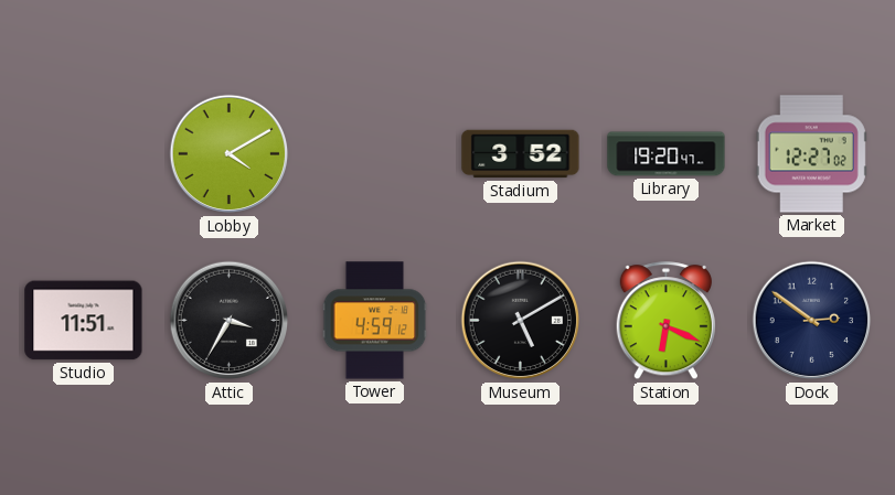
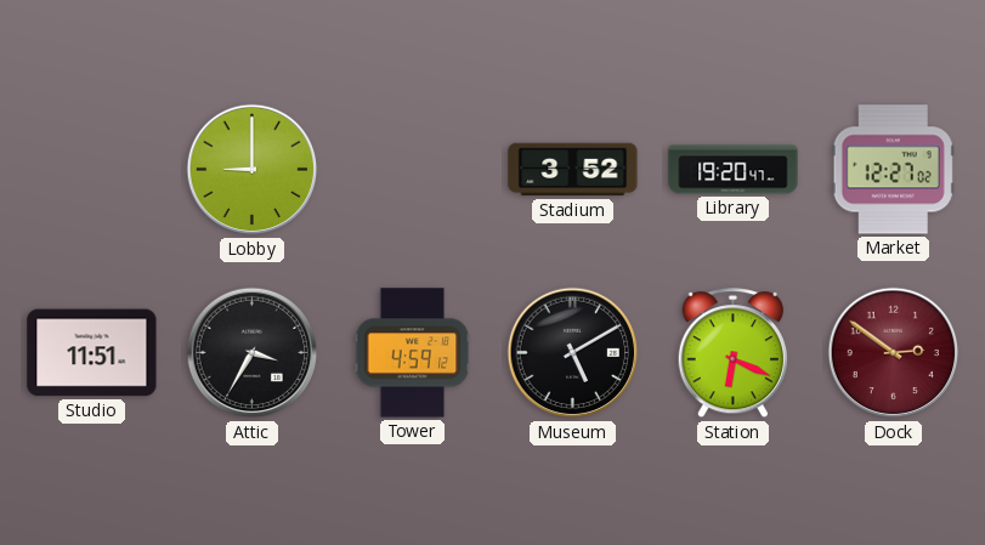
Lobby: 4:10 -> 9:00
Dock dial: navy -> burgundy
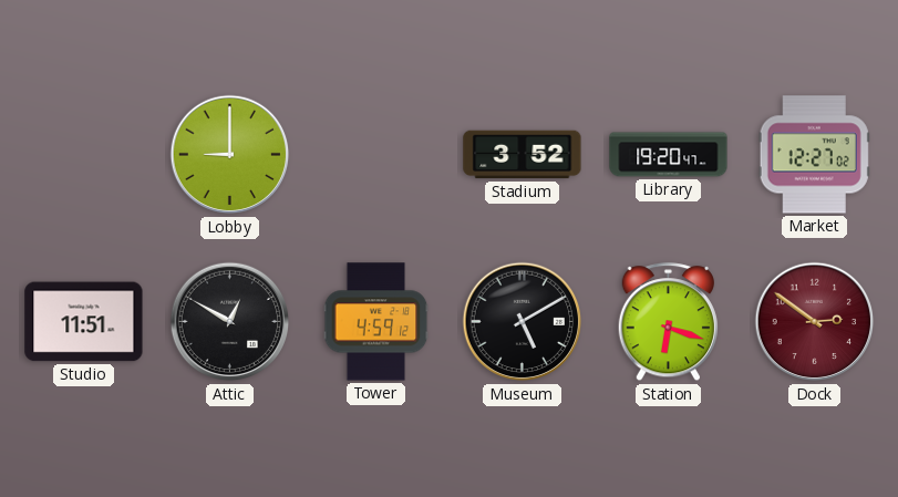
Attic: 3:35 -> 12:50
Station: 6:19 -> 6:18
